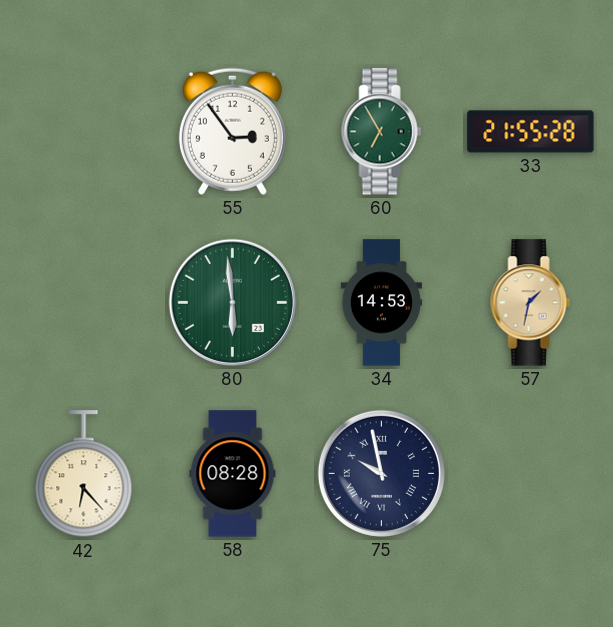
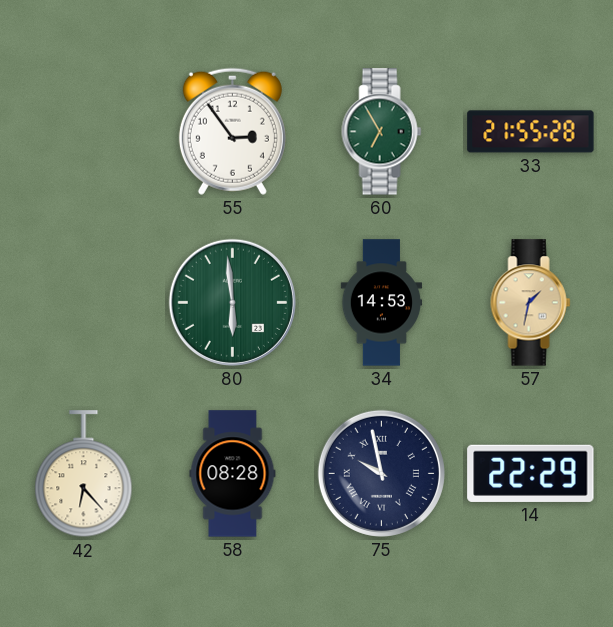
14: none -> 22:29
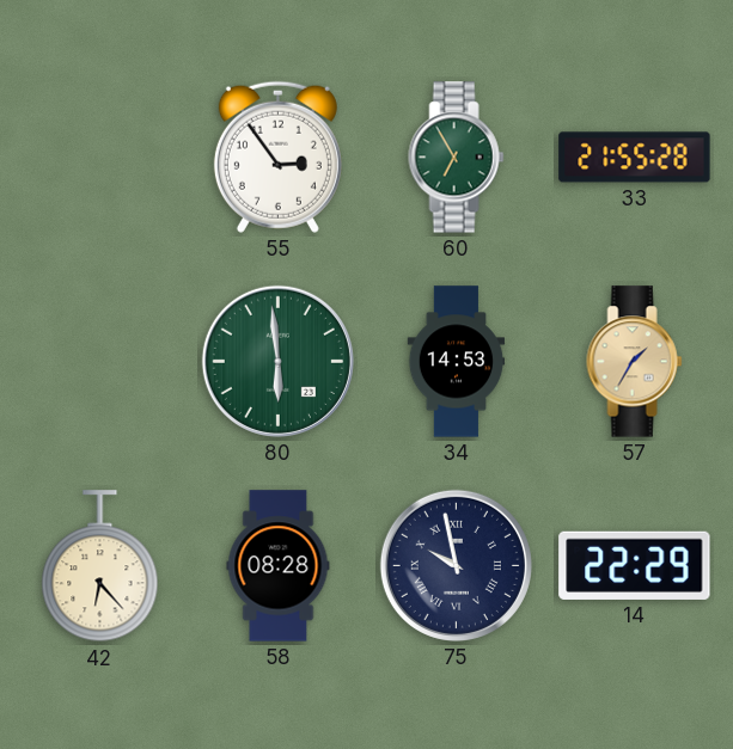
57: 1:32 -> 1:35
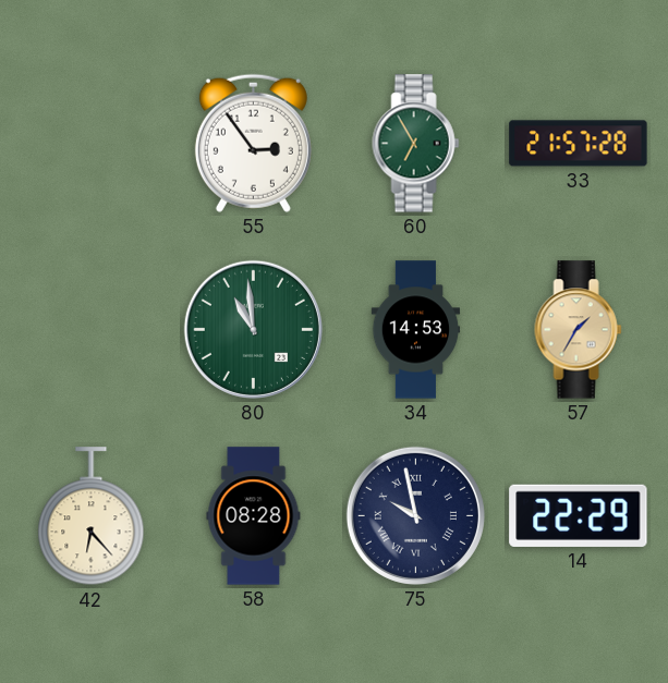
33: 21:55 -> 21:57
80: 5:59 -> 10:59
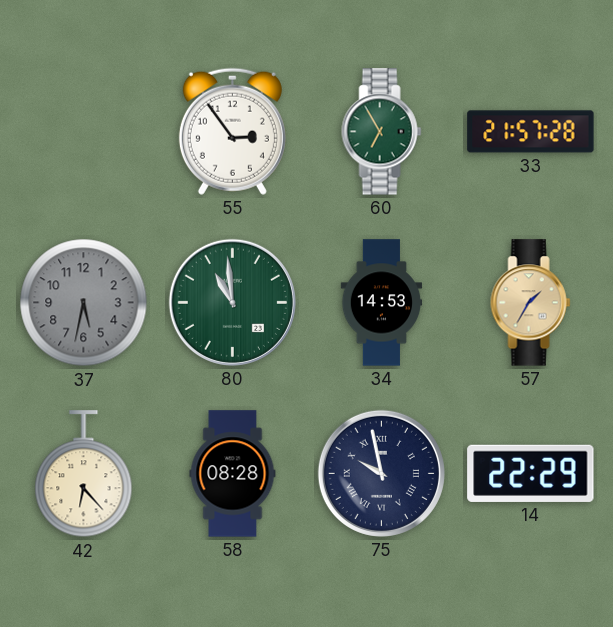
37: none -> 5:32
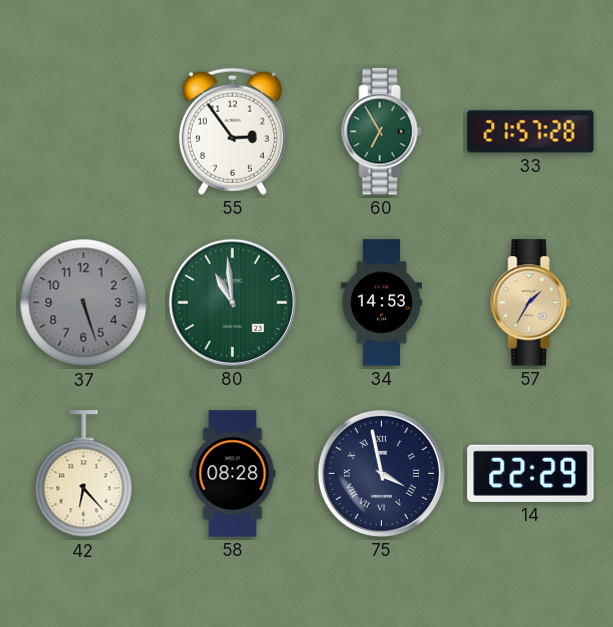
37: 5:32 -> 5:27
75: 9:58 -> 3:58
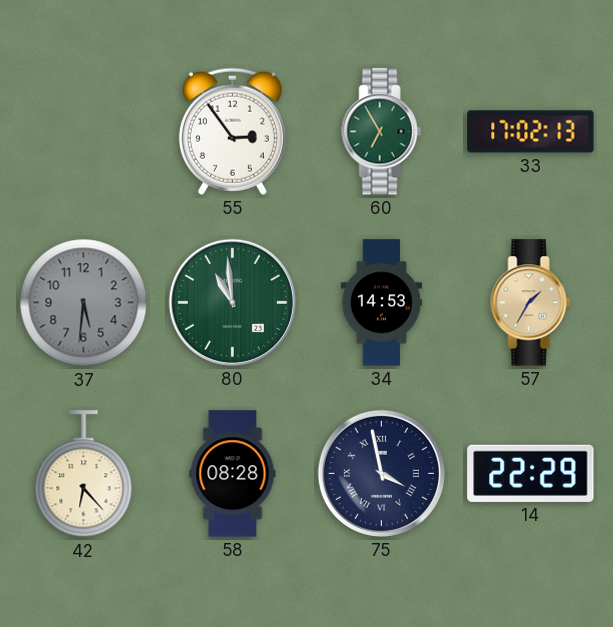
33: 21:57 -> 17:02
37: 5:27 -> 5:31
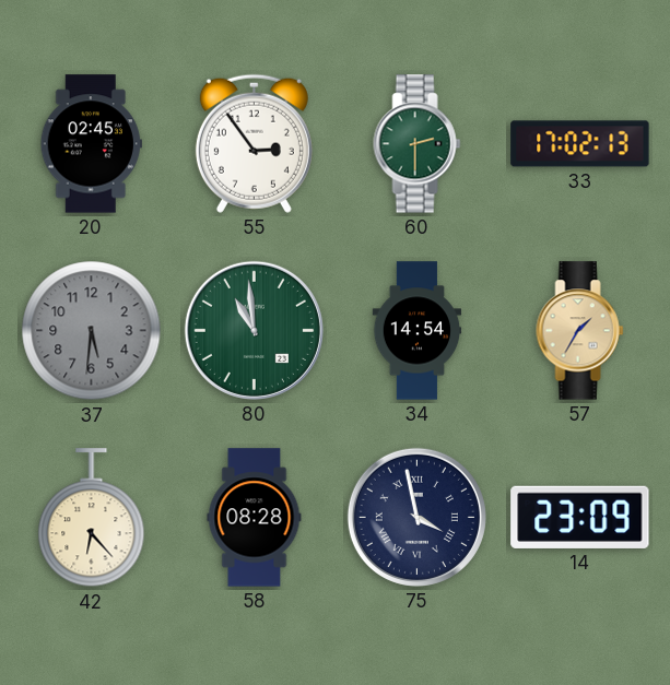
20: none -> 02:45
60: 6:55 -> 2:30
34: 14:53 -> 14:54
14: 22:29 -> 23:09
